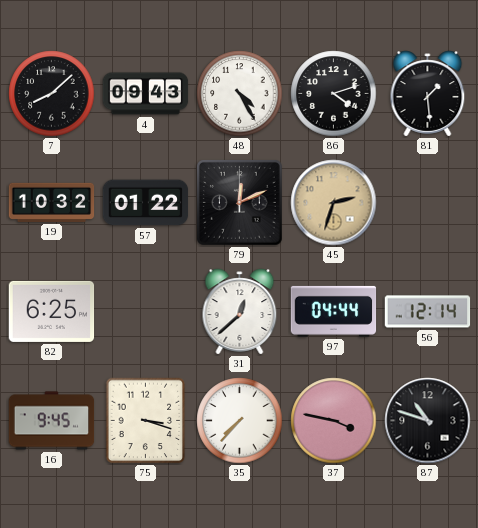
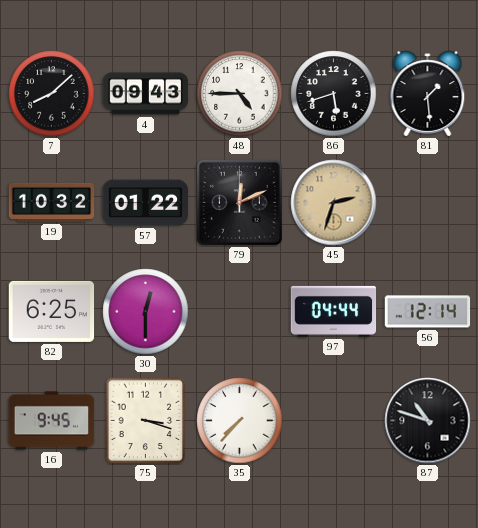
48: 4:25 -> 4:45
86: 4:12 -> 5:42
30: none -> 12:30
31: 12:38 -> none
37: 3:47 -> none
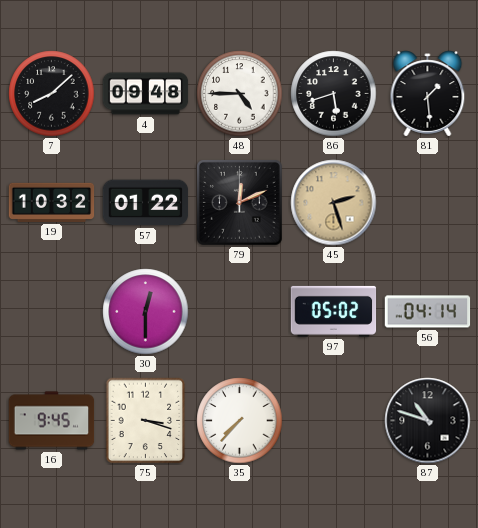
4: 09:43 -> 09:48
45: 2:33 -> 2:27
82: 6:25 -> none
97: 04:44 -> 05:02
56: 12:14 -> 04:14
